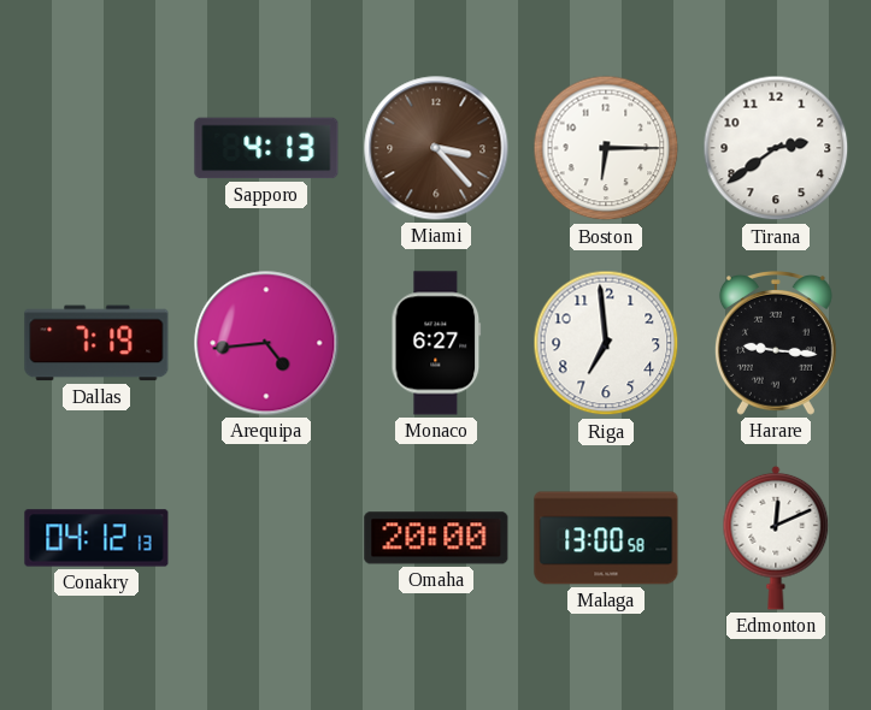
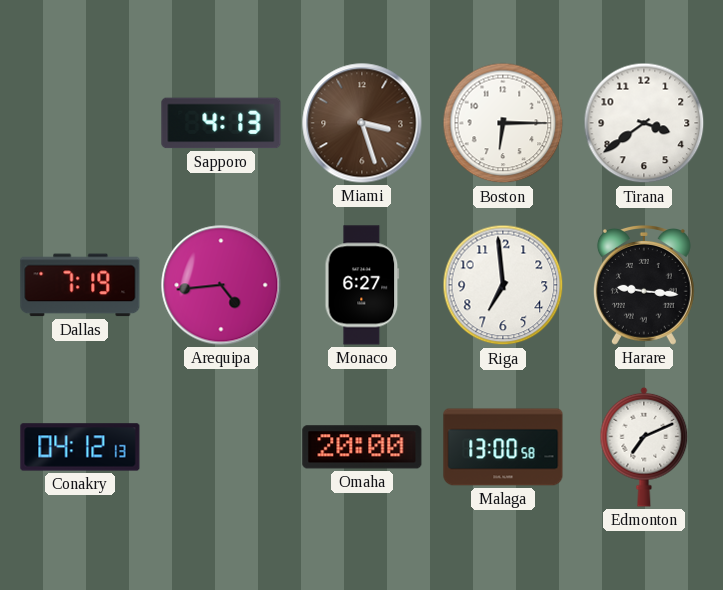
Miami: 3:23 -> 3:27
Tirana: 2:39 -> 3:39
Edmonton: 12:11 -> 7:11
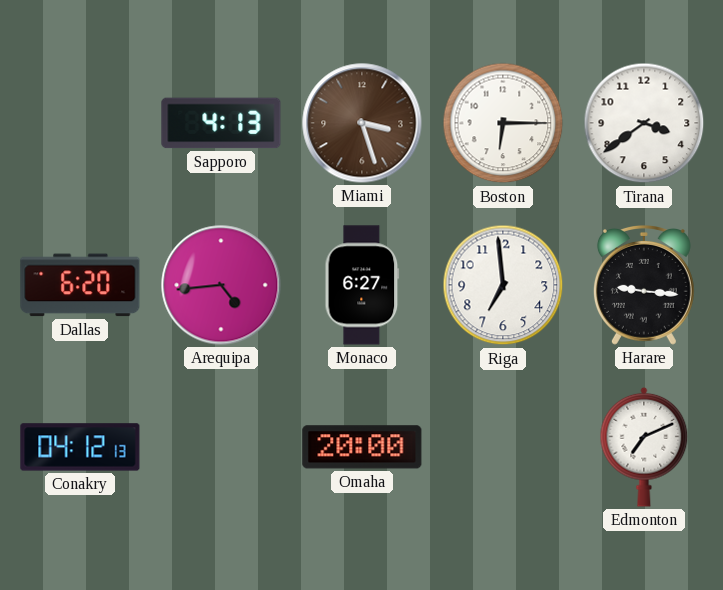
Dallas: 7:19 -> 6:20
Malaga: 13:00 -> none
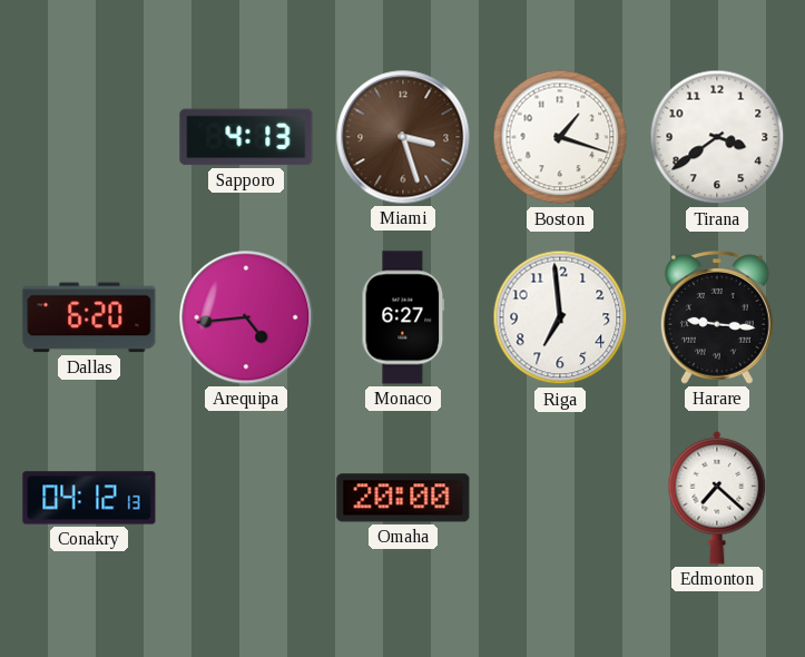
Boston: 6:15 -> 1:18
Edmonton: 7:11 -> 7:22
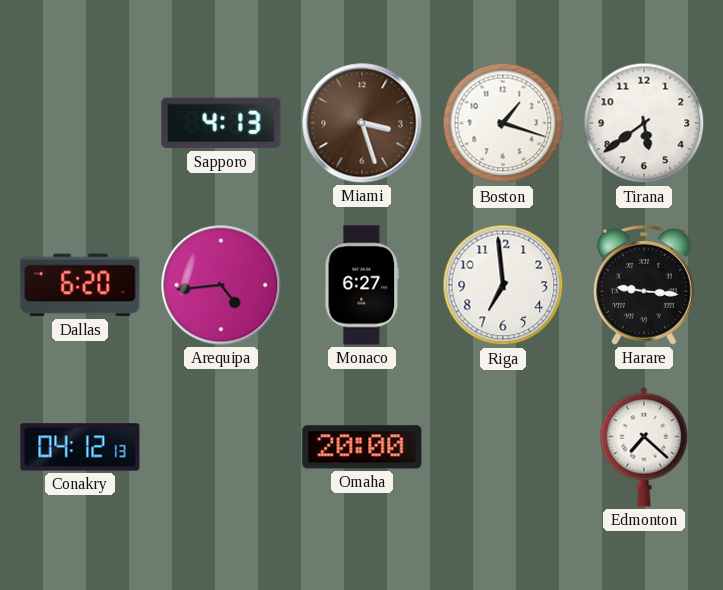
Tirana: 3:39 -> 5:39
